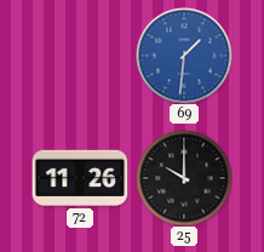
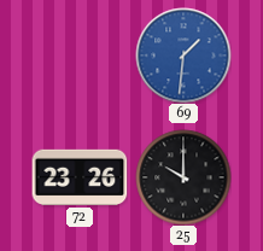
72: 11:26 -> 23:26
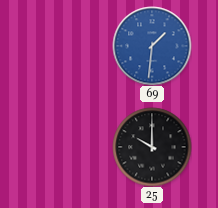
72: 23:26 -> none
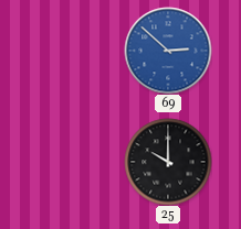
69: 1:31 -> 2:52
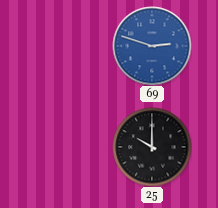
69: 2:52 -> 2:48
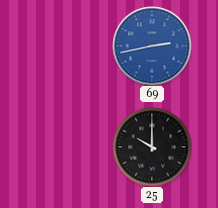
69: 2:48 -> 2:43
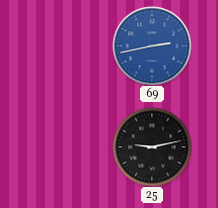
25: 10:00 -> 9:13
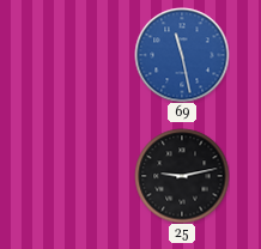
69: 2:43 -> 11:28
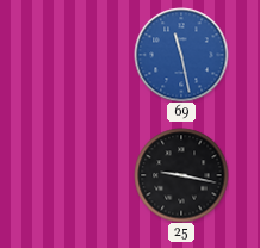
25: 9:13 -> 9:17
